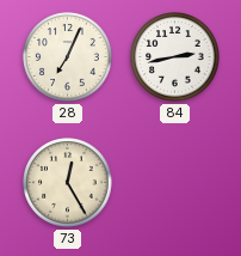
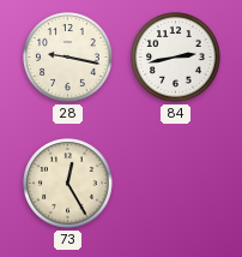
28: 7:04 -> 9:17
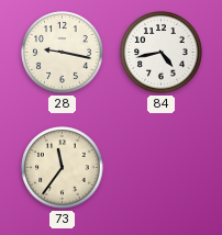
84: 2:43 -> 4:43
73: 12:25 -> 11:36
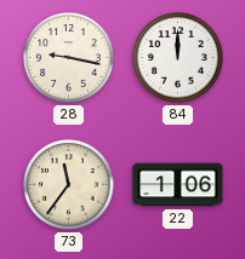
84: 4:43 -> 12:00
22: none -> 1:06
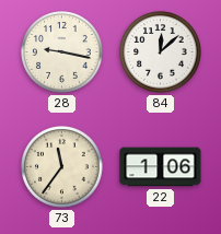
84: 12:00 -> 12:08
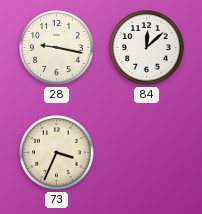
73: 11:36 -> 3:34
22: 1:06 -> none
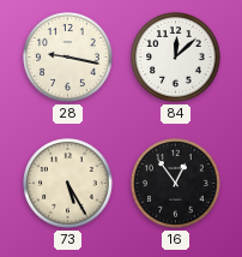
73: 3:34 -> 5:25
16: none -> 12:54
